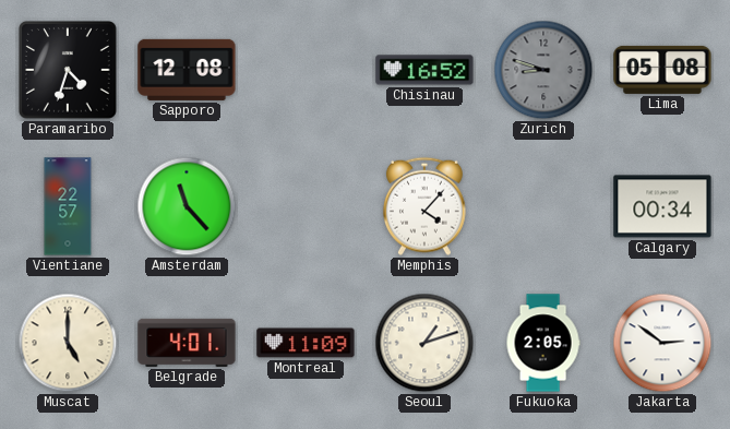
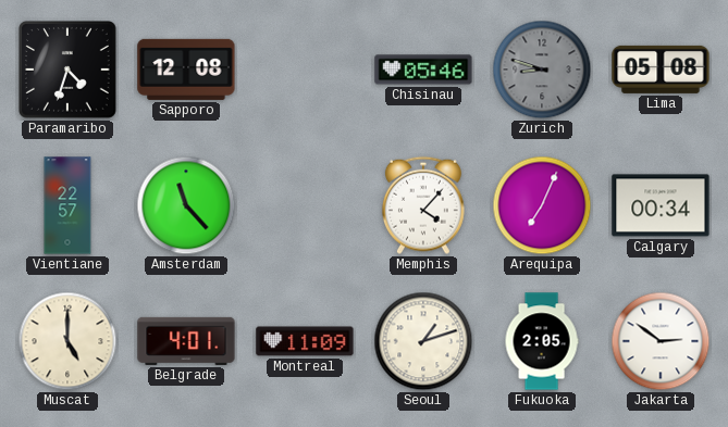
Chisinau: 16:52 -> 05:46
Arequipa: none -> 7:04
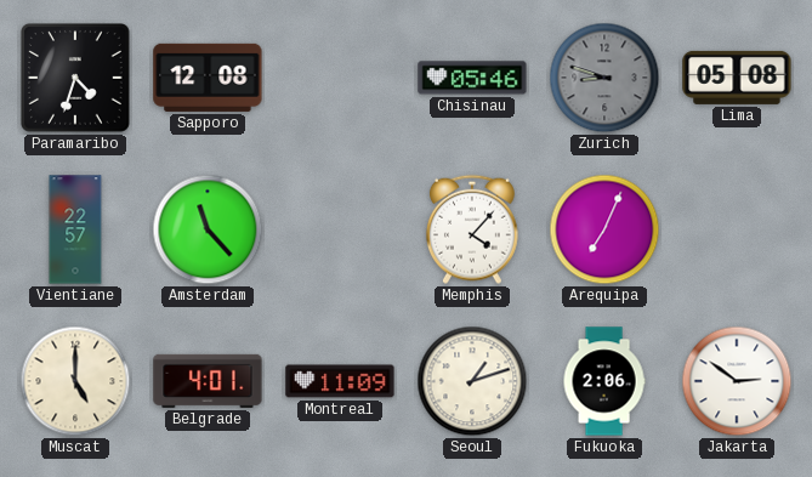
Calgary: 00:34 -> none
Fukuoka: 2:05 -> 2:06
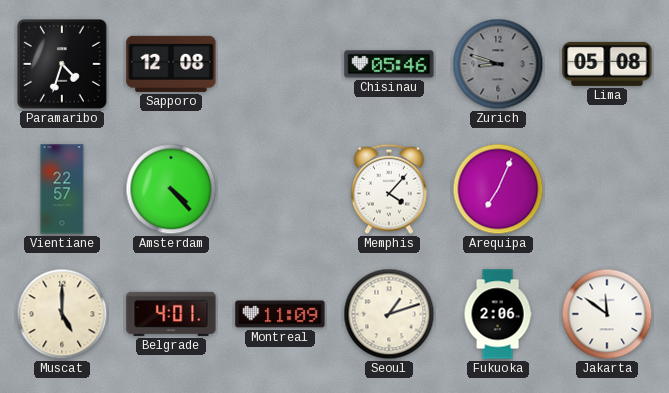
Amsterdam: 11:23 -> 4:23
Jakarta: 2:51 -> 11:51
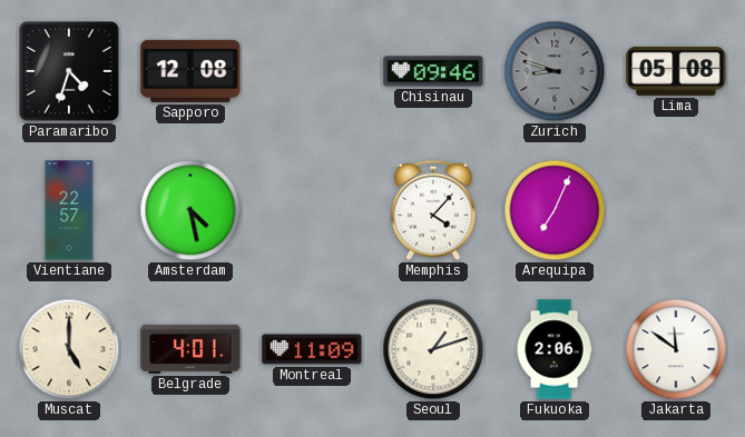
Chisinau: 05:46 -> 09:46
Amsterdam: 4:23 -> 4:28
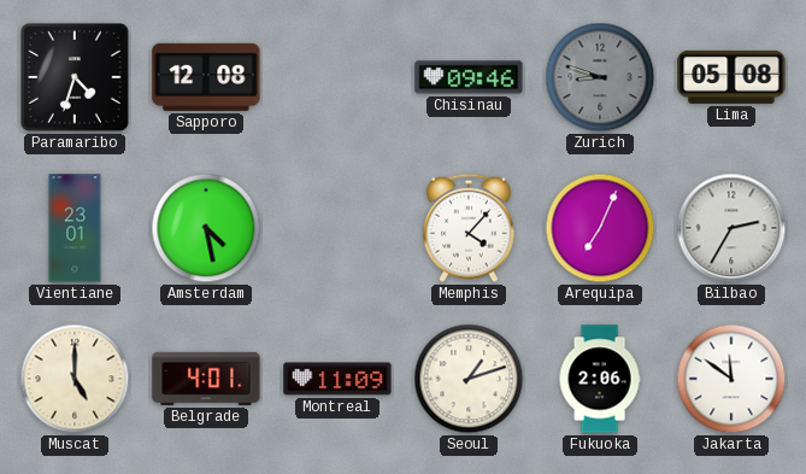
Vientiane: 22:57 -> 23:01
Bilbao: none -> 2:35
